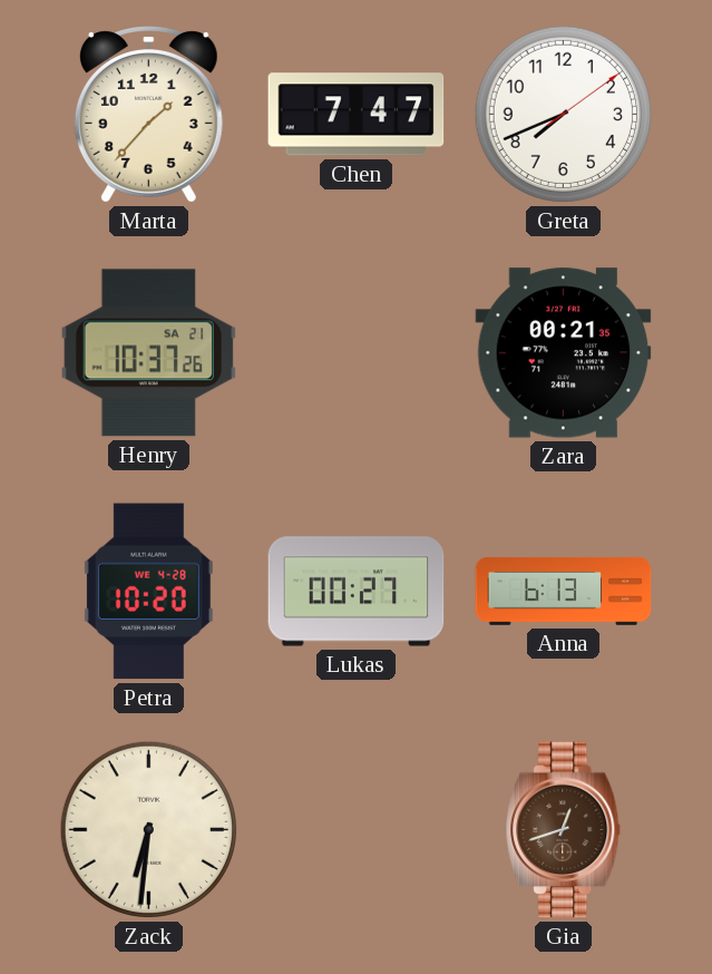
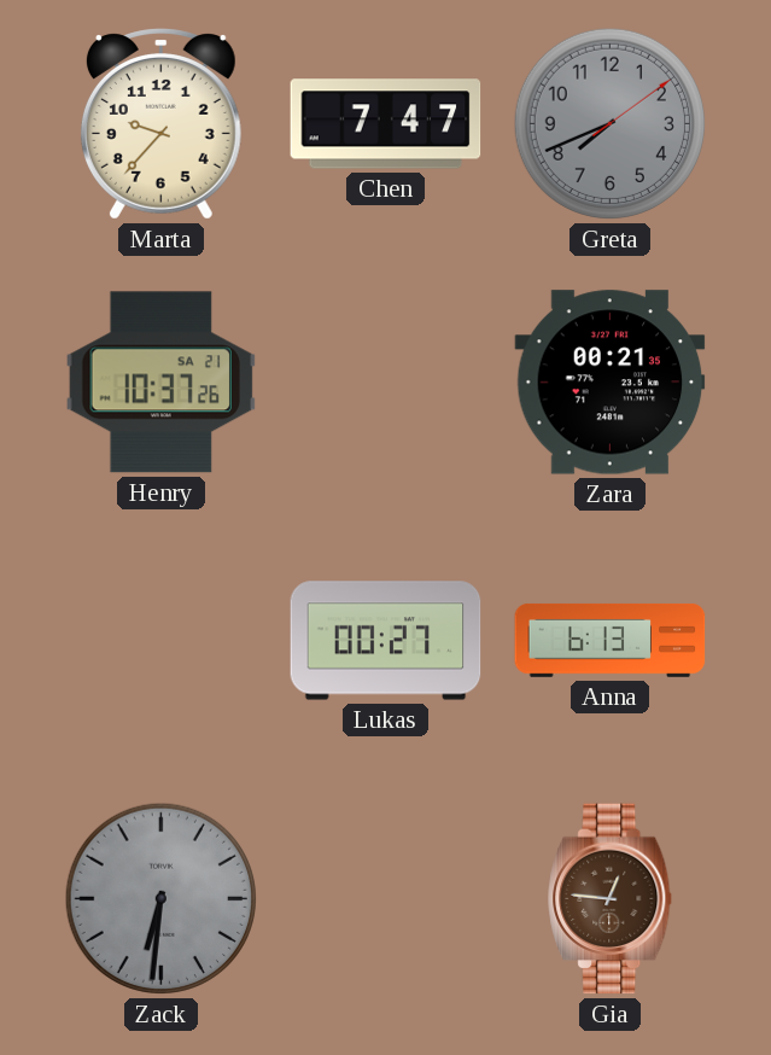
Marta: 1:37 -> 9:37
Greta dial: white -> grey
Petra: 10:20 -> none
Zack dial: cream -> grey
Gia: 12:42 -> 12:46
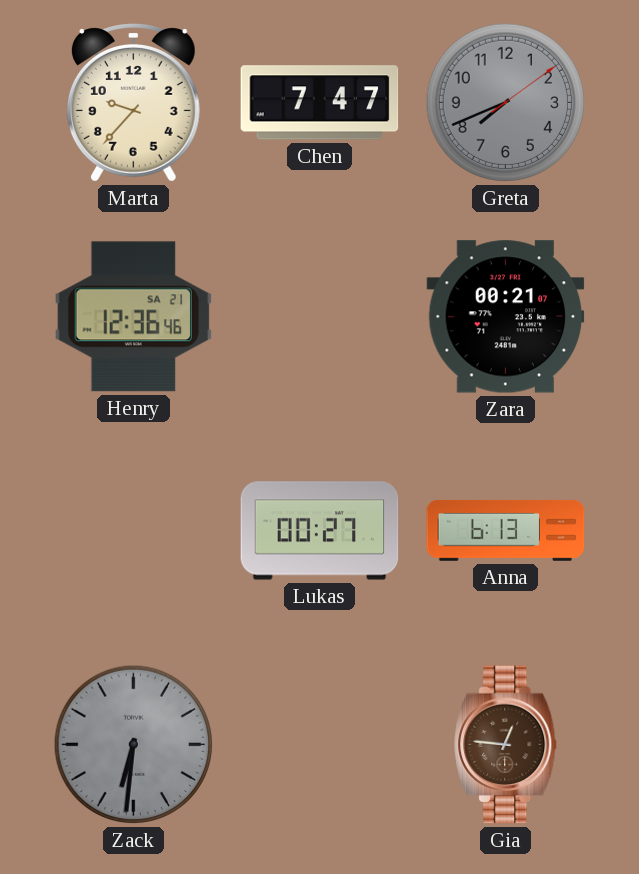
Henry: 10:37 -> 12:36
Zara: 00:21:35 -> 00:21:07
